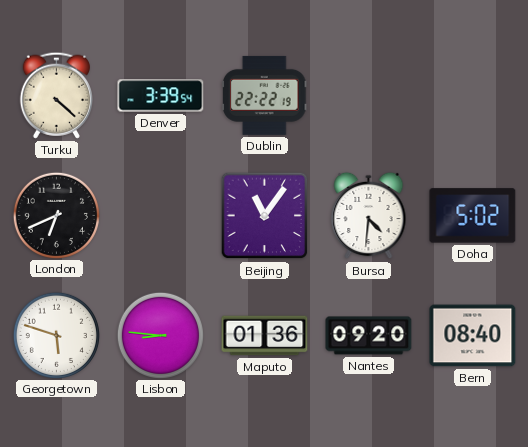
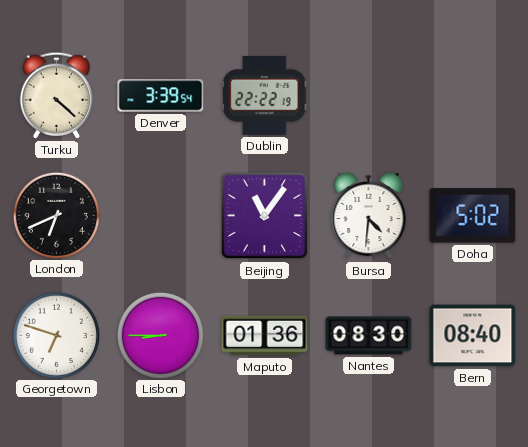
Georgetown: 5:48 -> 6:48
Lisbon: 8:46 -> 8:45
Nantes: 09:20 -> 08:30
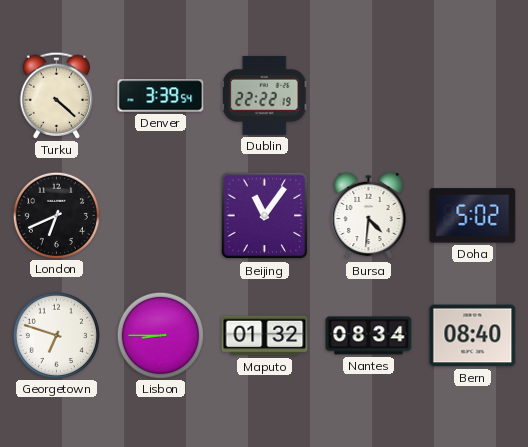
Maputo: 01:36 -> 01:32
Nantes: 08:30 -> 08:34
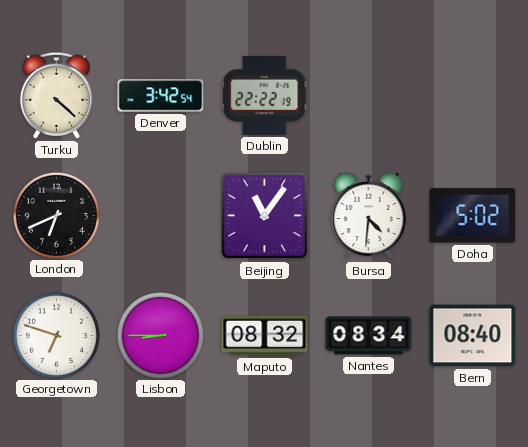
Denver: 3:39 -> 3:42
Maputo: 01:32 -> 08:32
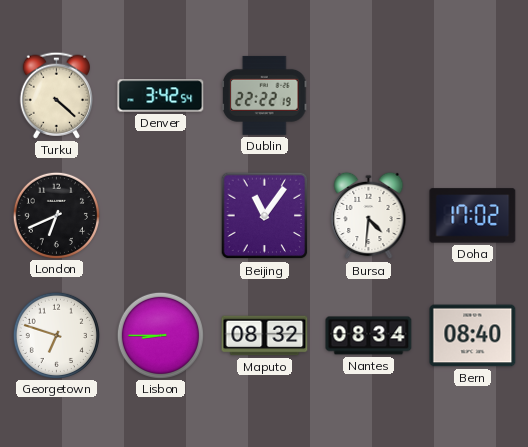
Doha: 5:02 -> 17:02
